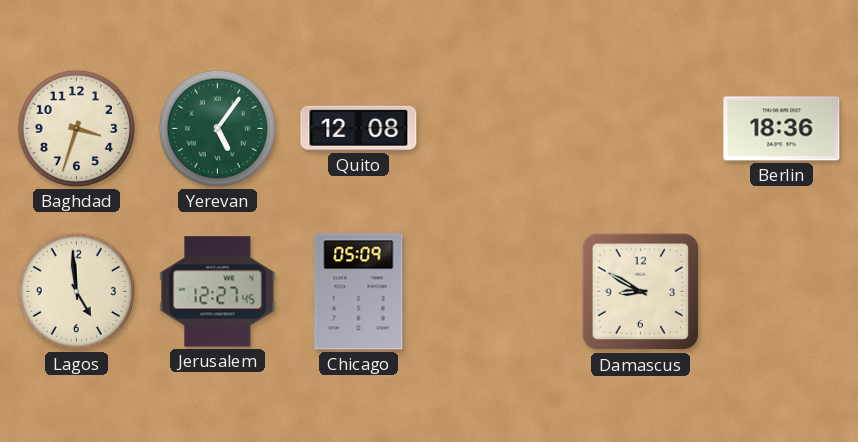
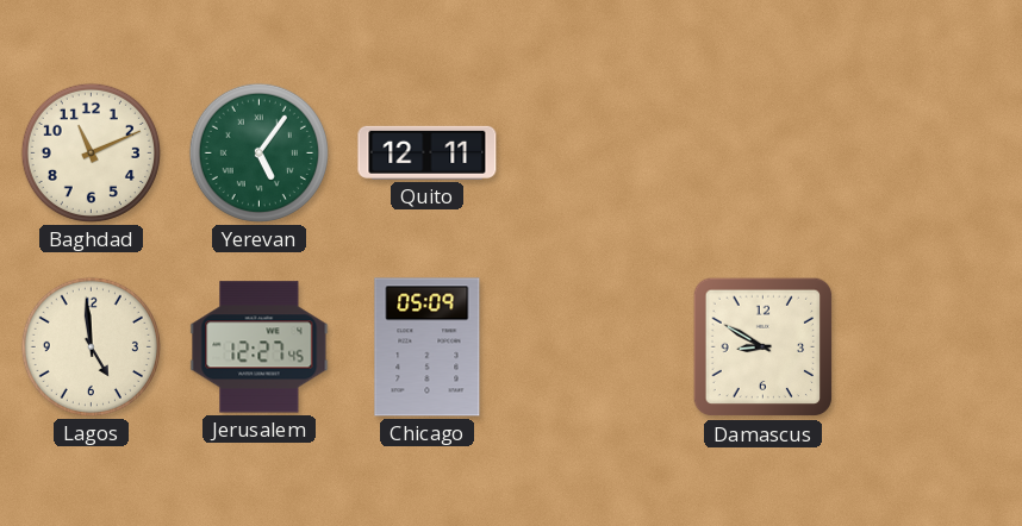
Baghdad: 3:33 -> 11:11
Quito: 12:08 -> 12:11
Berlin: 18:36 -> none
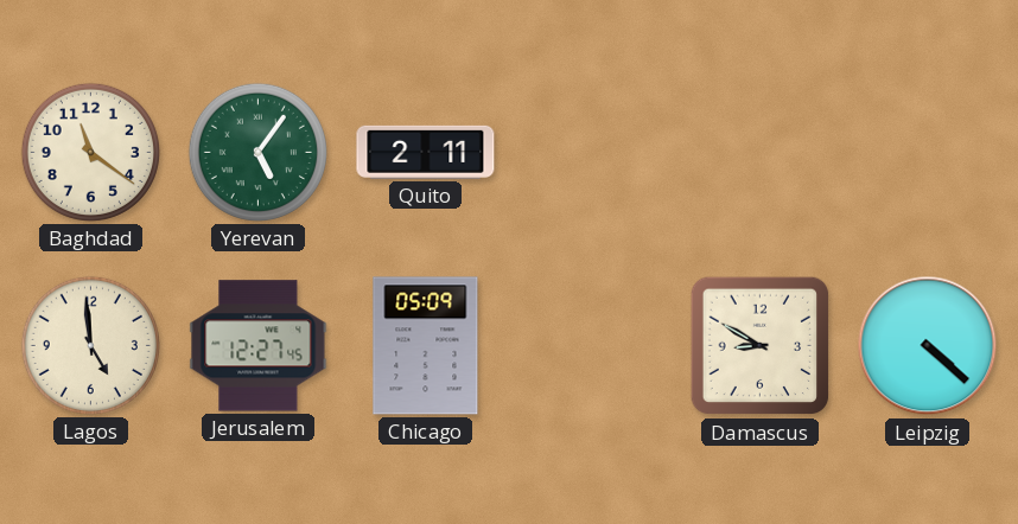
Baghdad: 11:11 -> 11:21
Quito: 12:11 -> 2:11
Leipzig: none -> 4:22
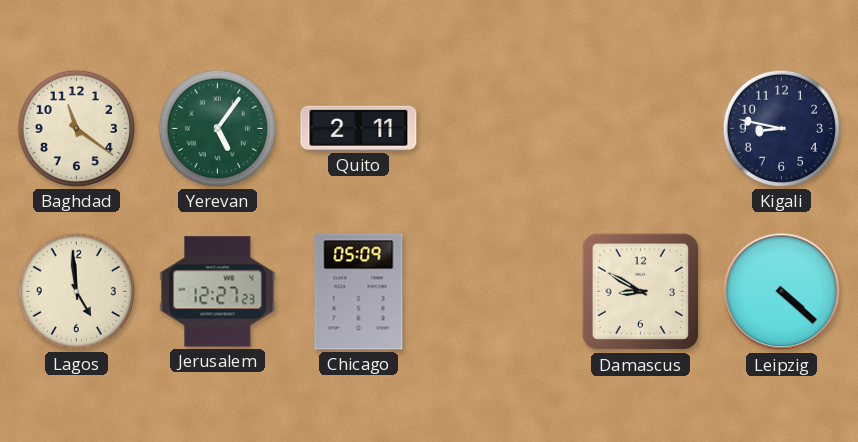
Kigali: none -> 8:47
Jerusalem: 12:27:45 -> 12:27:23
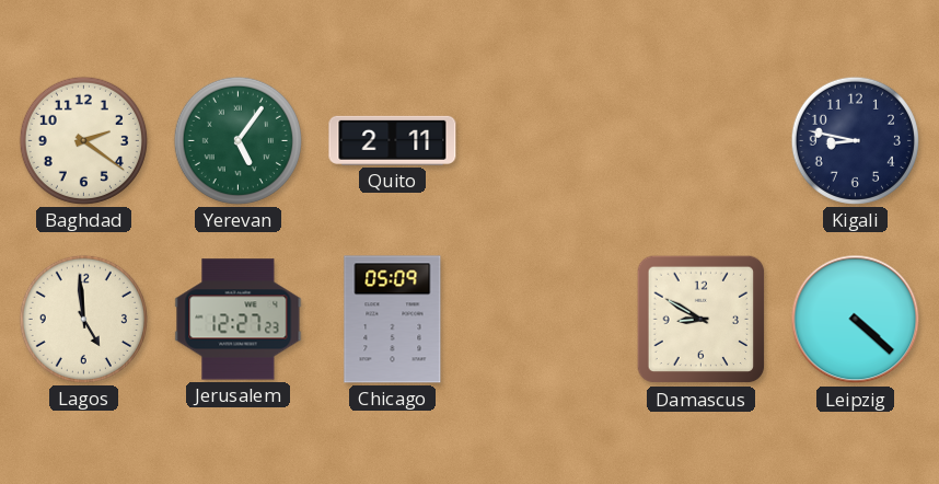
Baghdad: 11:21 -> 2:21
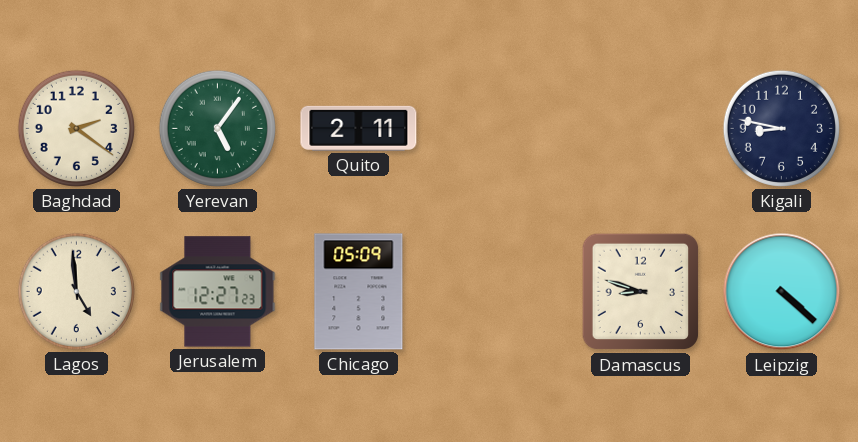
Damascus: 8:50 -> 8:48
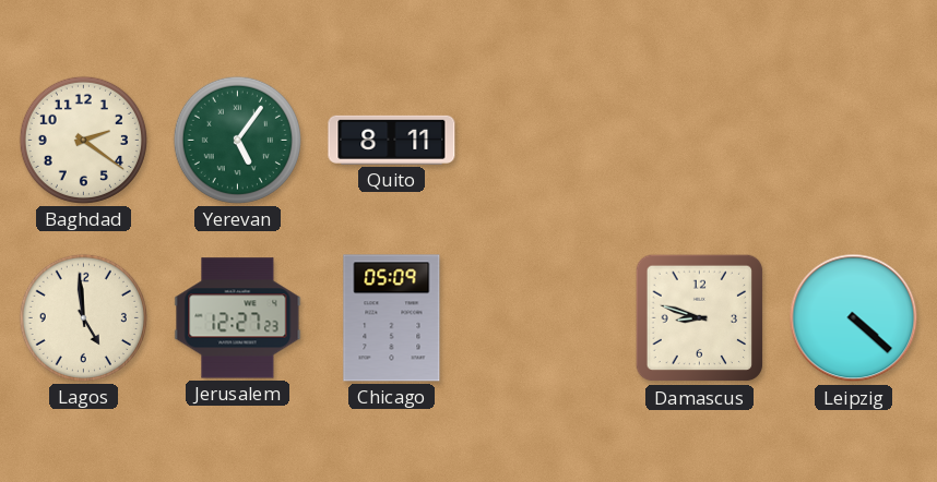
Quito: 2:11 -> 8:11
Kigali: 8:47 -> none
